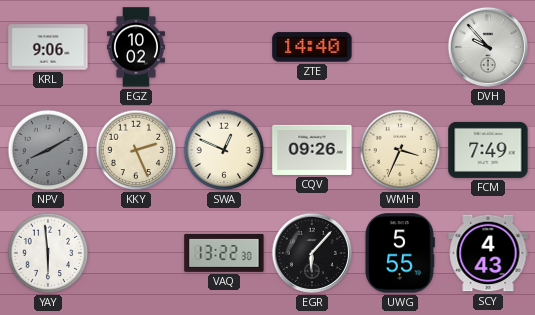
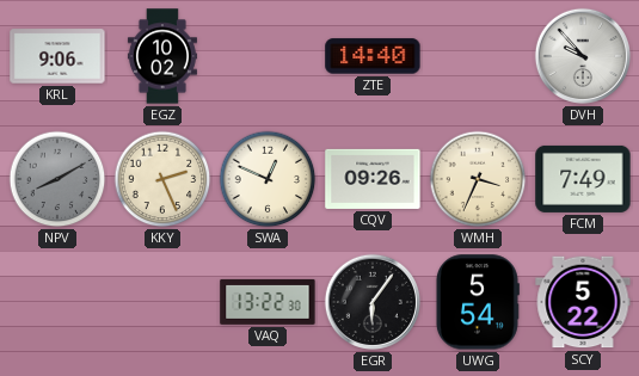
YAY: 5:59 -> none
EGR: 6:07 -> 6:06
UWG: 5:55 -> 5:54
SCY: 4:43 -> 5:22
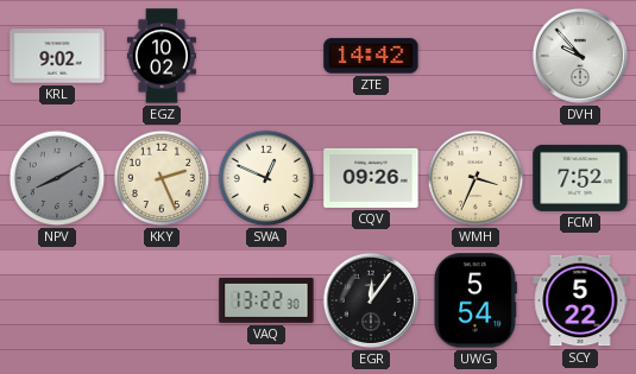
KRL: 9:06 -> 9:02
ZTE: 14:40 -> 14:42
FCM: 7:49 -> 7:52
EGR: 6:06 -> 12:06
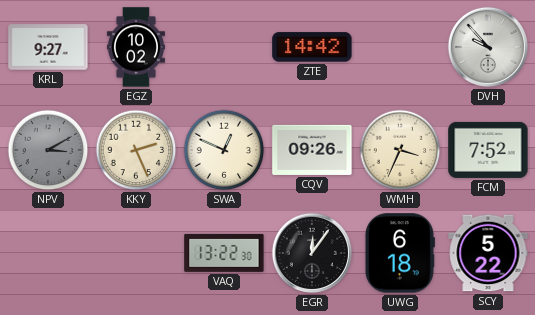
KRL: 9:02 -> 9:27
NPV: 8:10 -> 3:10
UWG: 5:54 -> 6:18
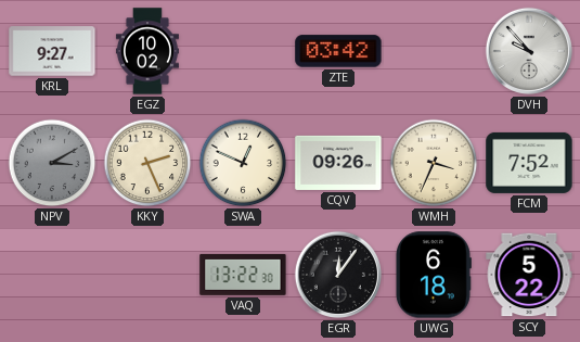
ZTE: 14:42 -> 03:42
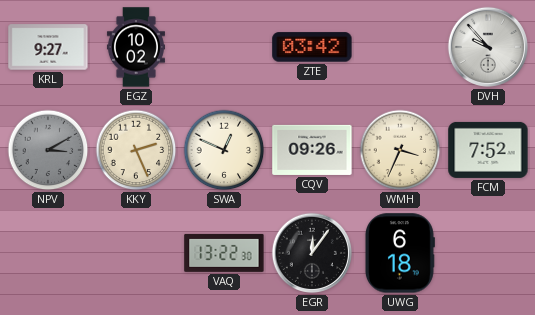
SCY: 5:22 -> none
